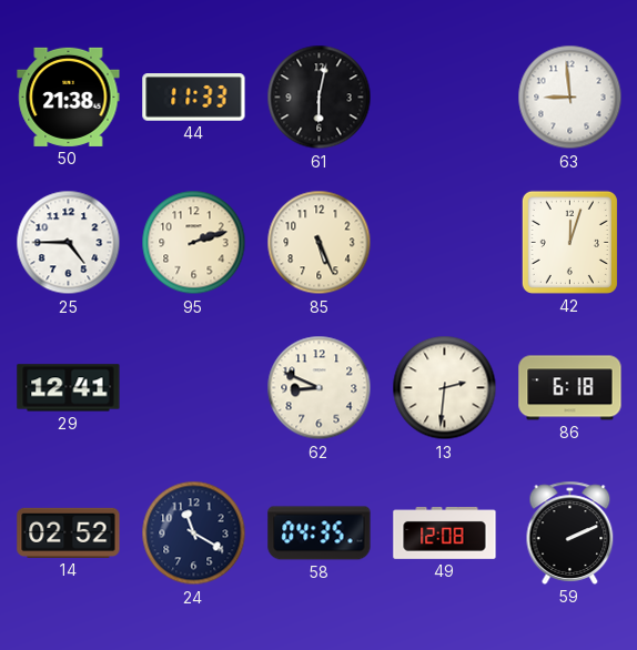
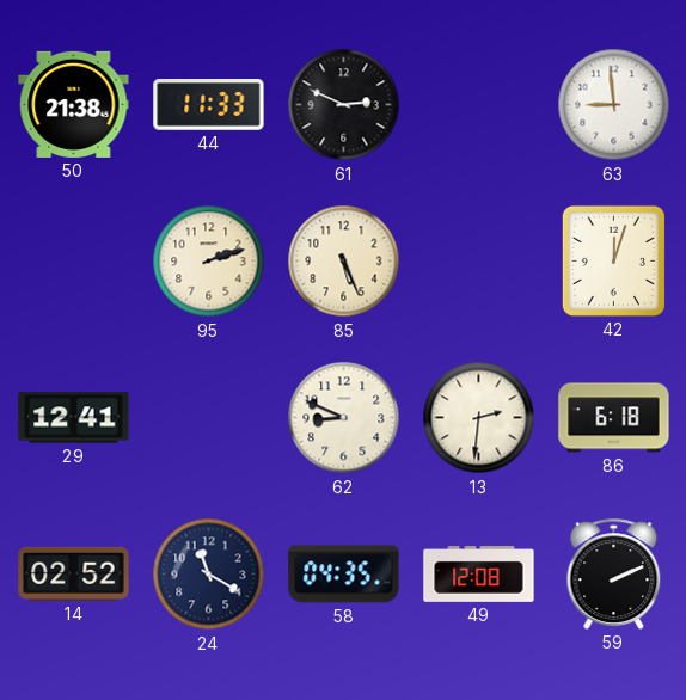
61: 6:02 -> 2:49
25: 4:45 -> none
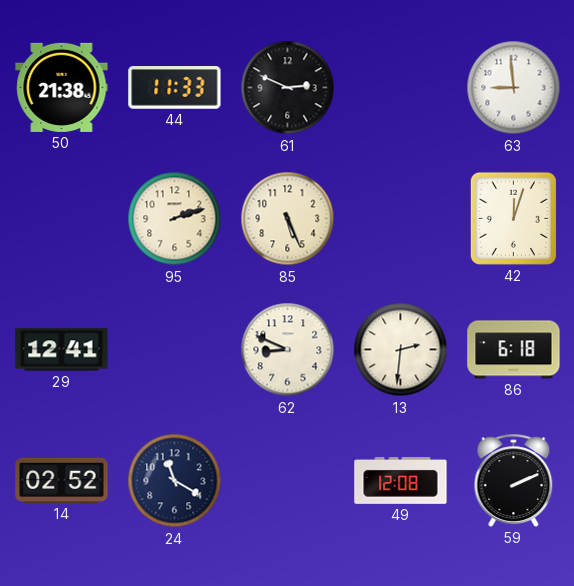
58: 04:35 -> none
